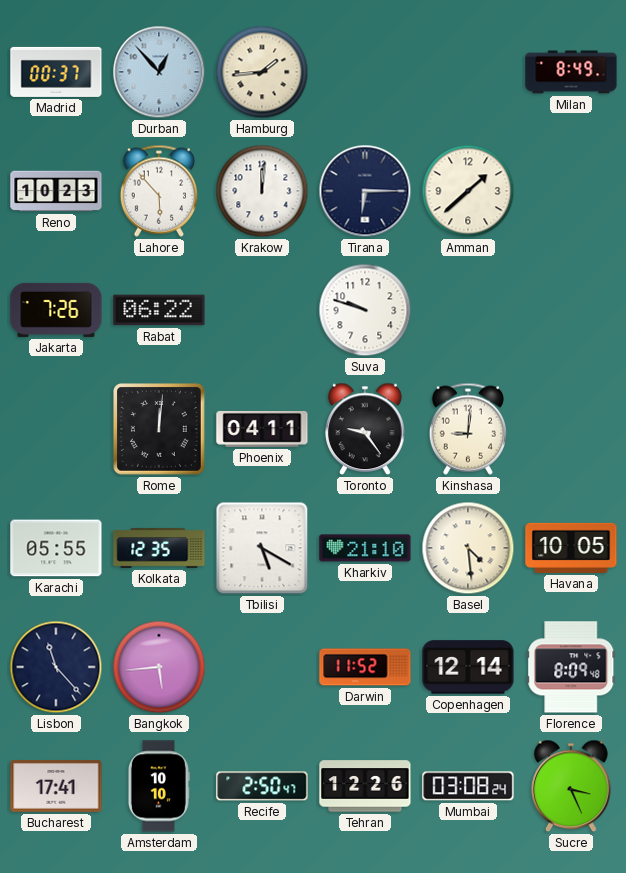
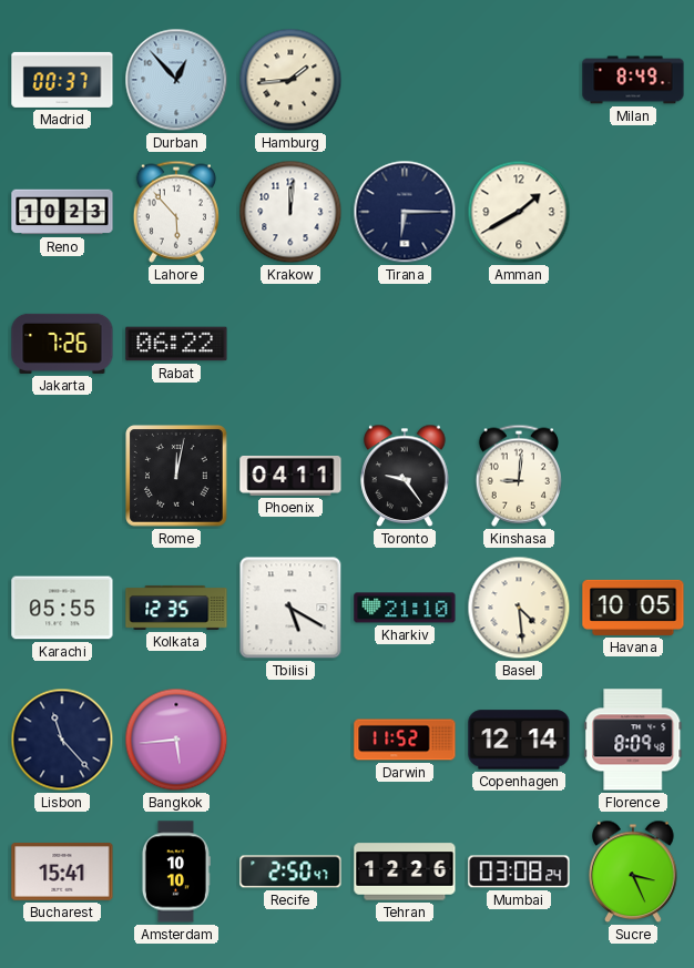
Amman: 1:38 -> 1:40
Suva: 9:48 -> none
Rome: 12:01 -> 12:02
Bucharest: 17:41 -> 15:41
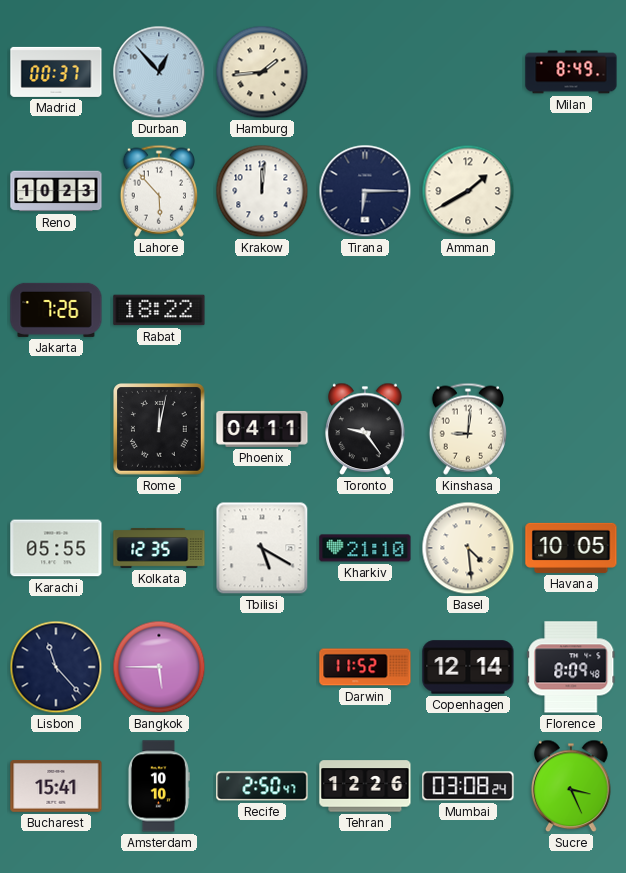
Rabat: 06:22 -> 18:22
Bangkok: 5:44 -> 5:45
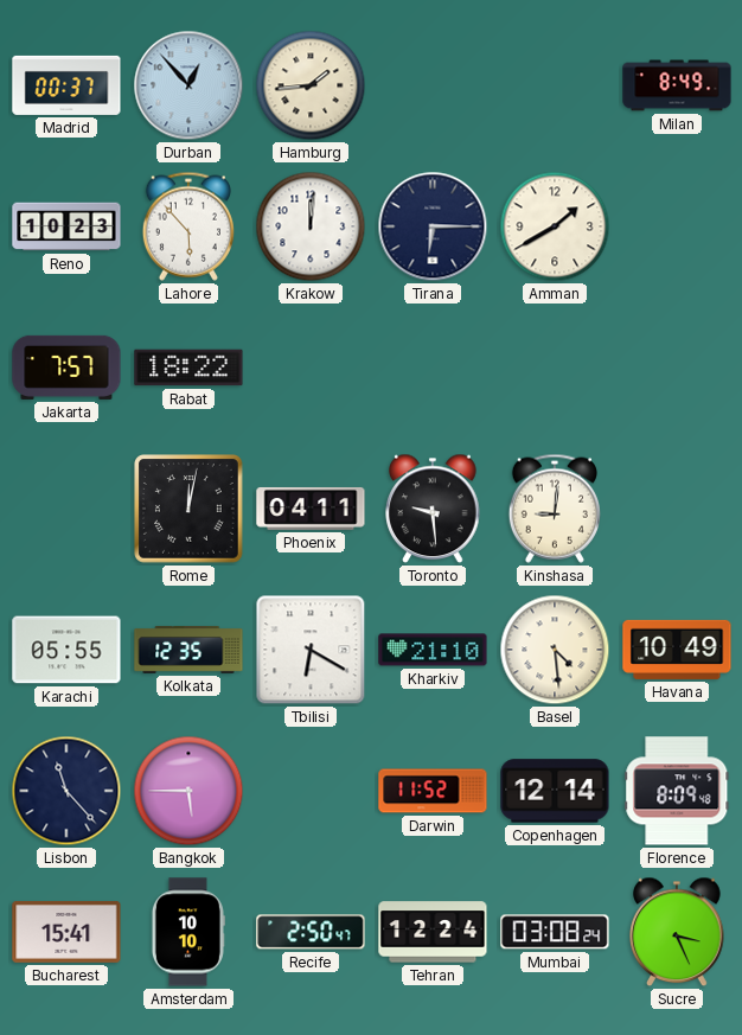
Jakarta: 7:26 -> 7:57
Toronto: 9:24 -> 9:29
Tbilisi: 5:20 -> 6:20
Havana: 10:05 -> 10:49
Tehran: 12:26 -> 12:24
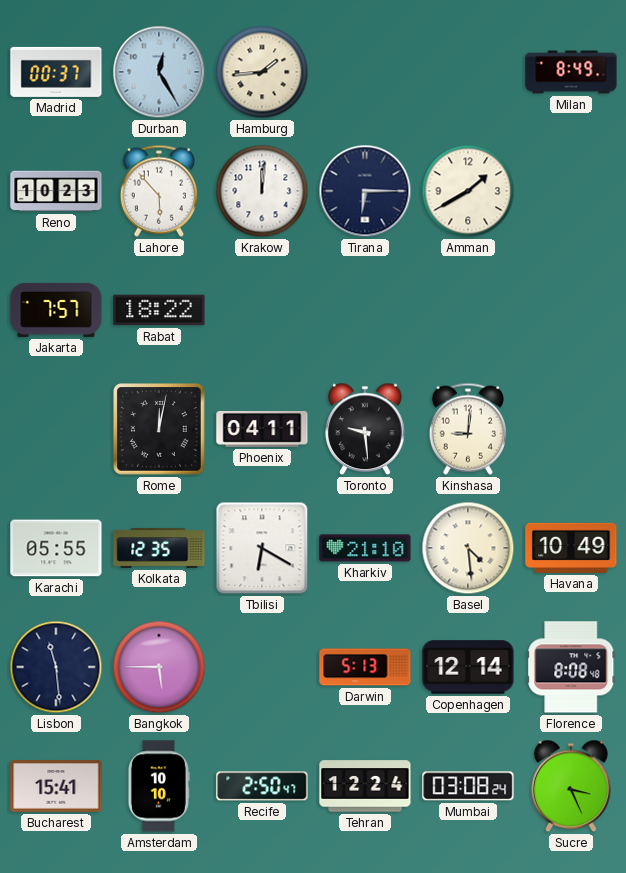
Durban: 12:53 -> 12:25
Lisbon: 11:23 -> 11:29
Darwin: 11:52 -> 5:13
Florence: 8:09 -> 8:08
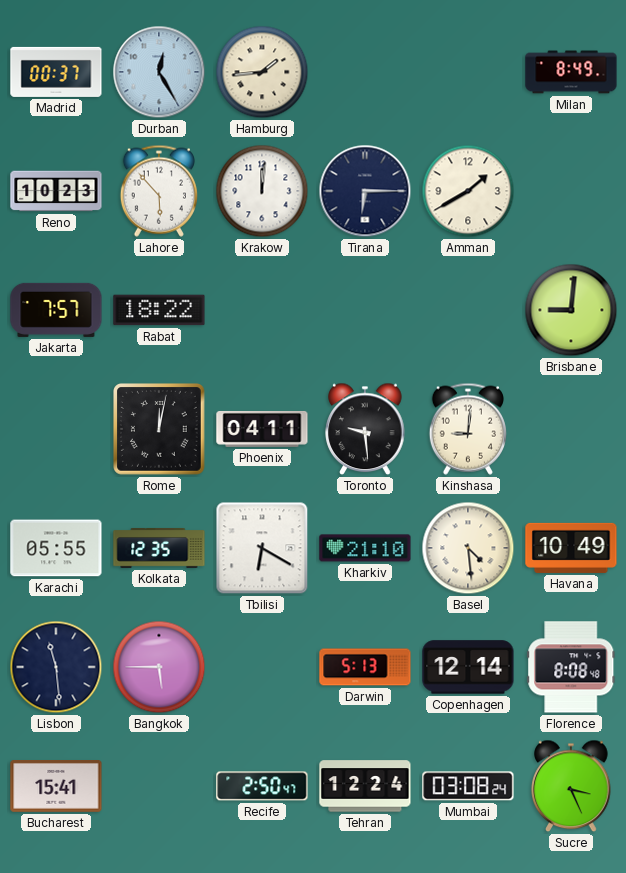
Brisbane: none -> 9:01
Amsterdam: 10:10 -> none
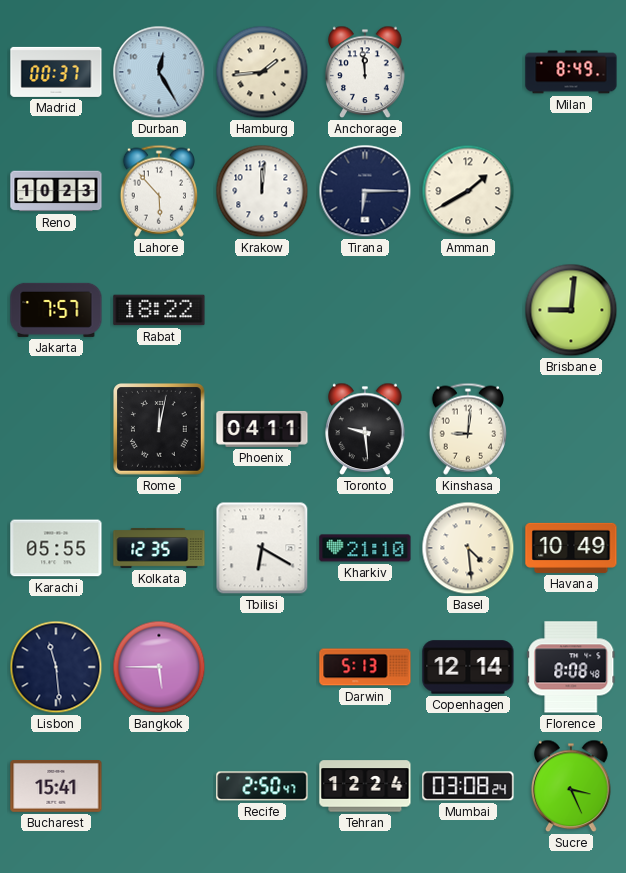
Anchorage: none -> 11:59
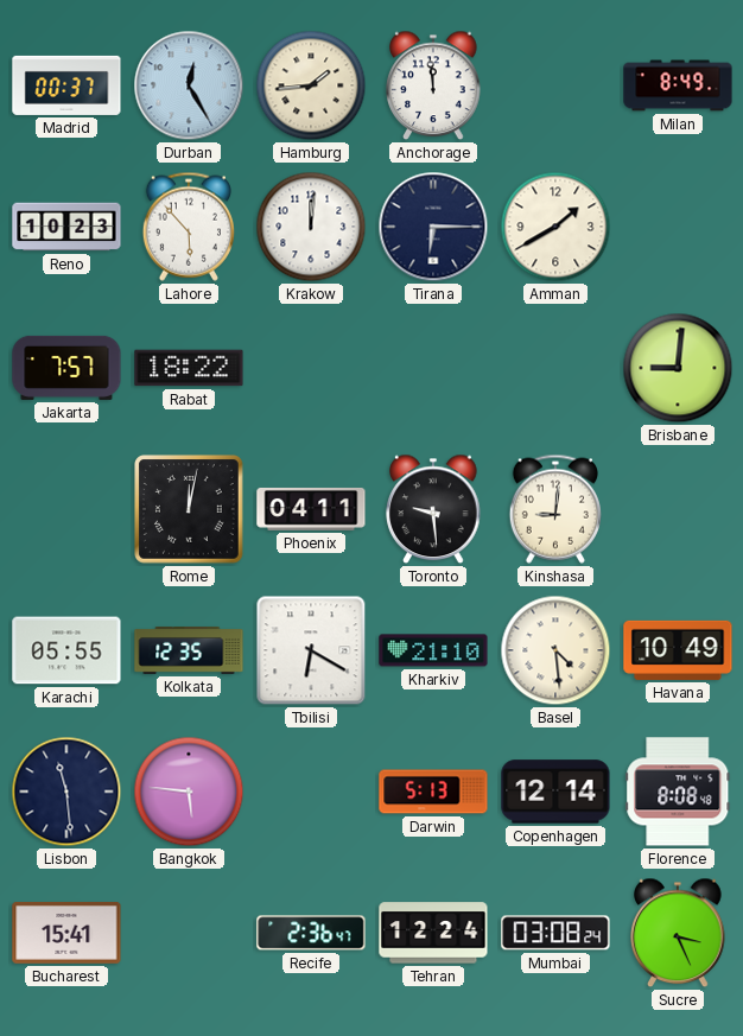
Bangkok: 5:45 -> 5:46
Recife: 2:50 -> 2:36
